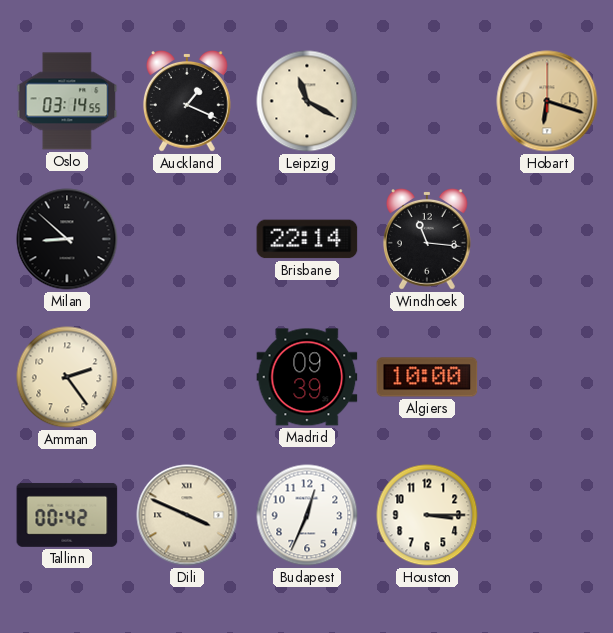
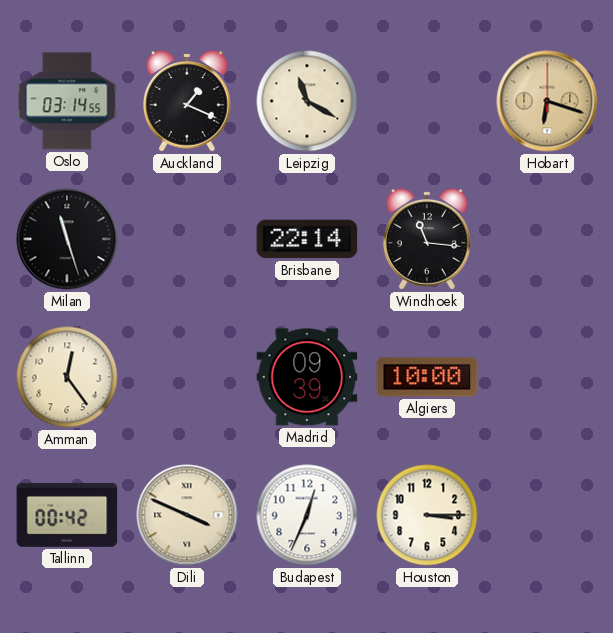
Milan: 8:52 -> 11:27
Amman: 2:24 -> 12:24
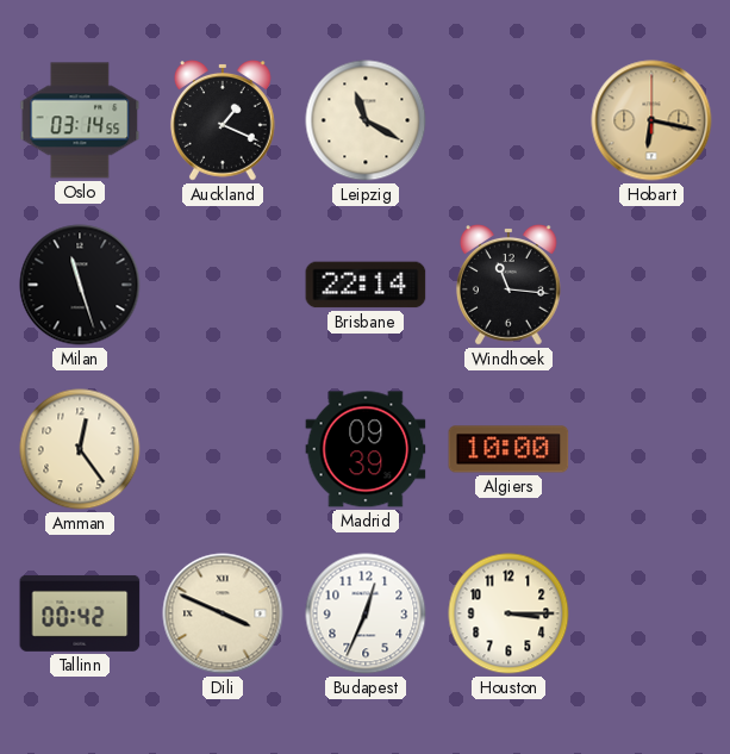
Hobart: 6:18 -> 6:17
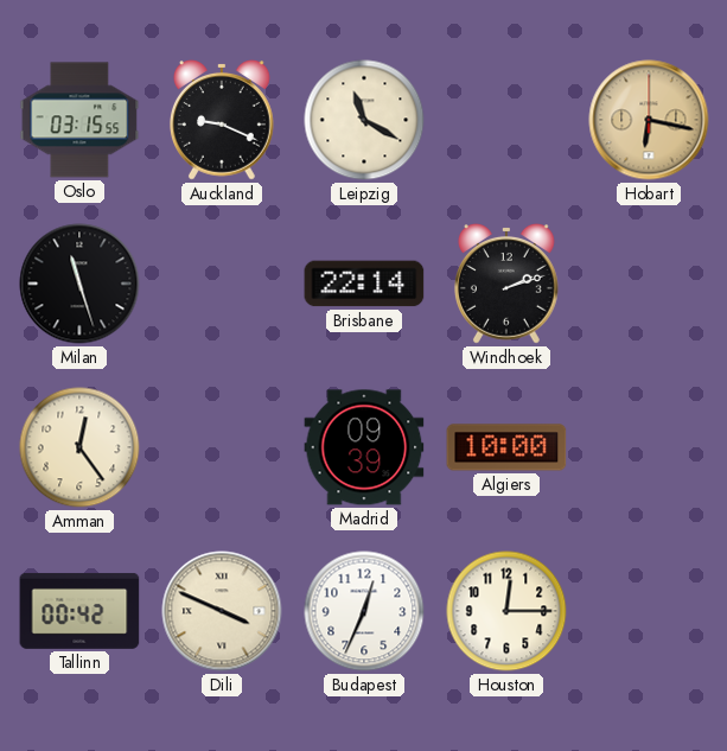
Oslo: 03:14 -> 03:15
Auckland: 1:19 -> 9:19
Windhoek: 11:16 -> 2:12
Houston: 3:15 -> 12:15
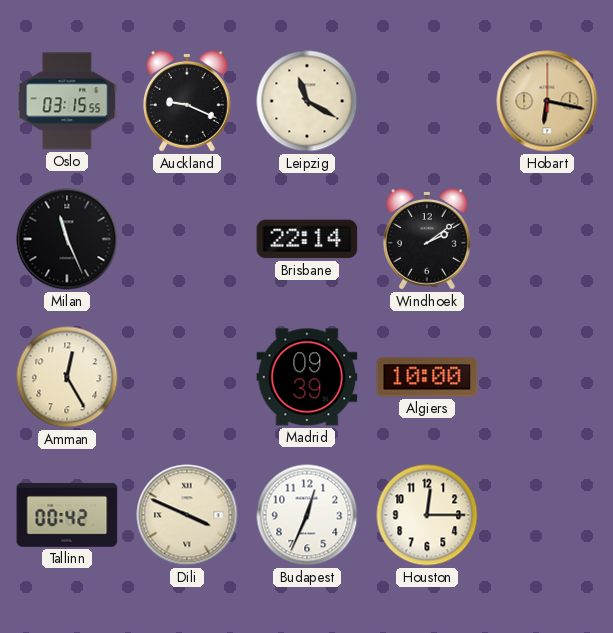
Milan: 11:27 -> 11:26
Windhoek: 2:12 -> 2:09
Amman: 12:24 -> 12:25
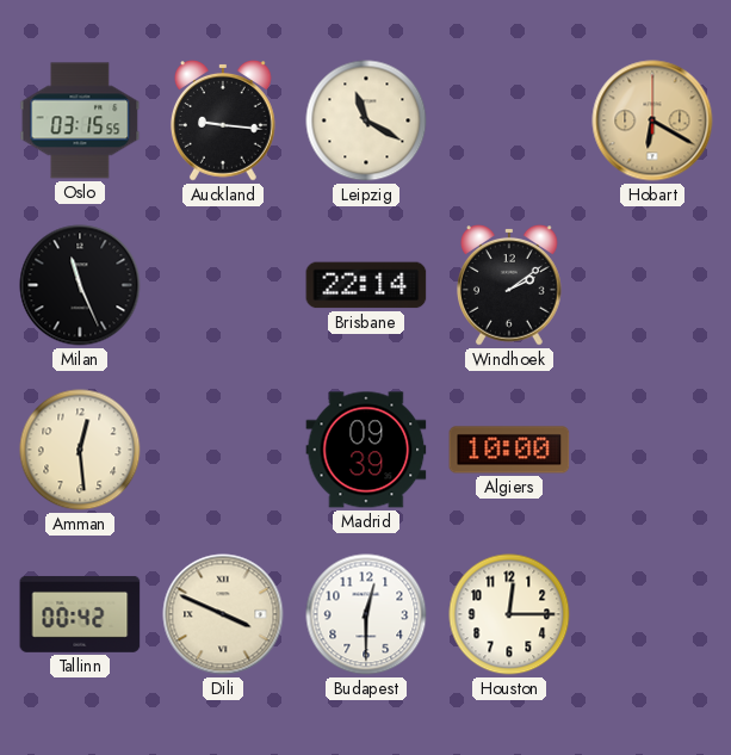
Auckland: 9:19 -> 9:16
Hobart: 6:17 -> 6:20
Amman: 12:25 -> 12:29
Budapest: 12:34 -> 12:30
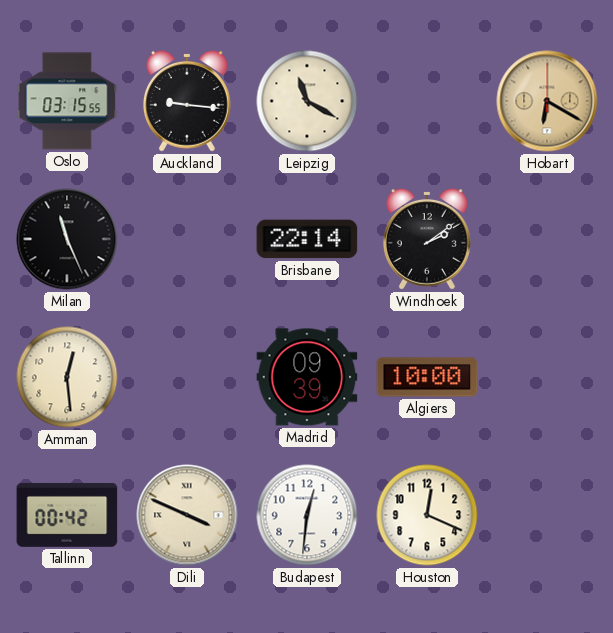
Budapest: 12:30 -> 12:31
Houston: 12:15 -> 12:19
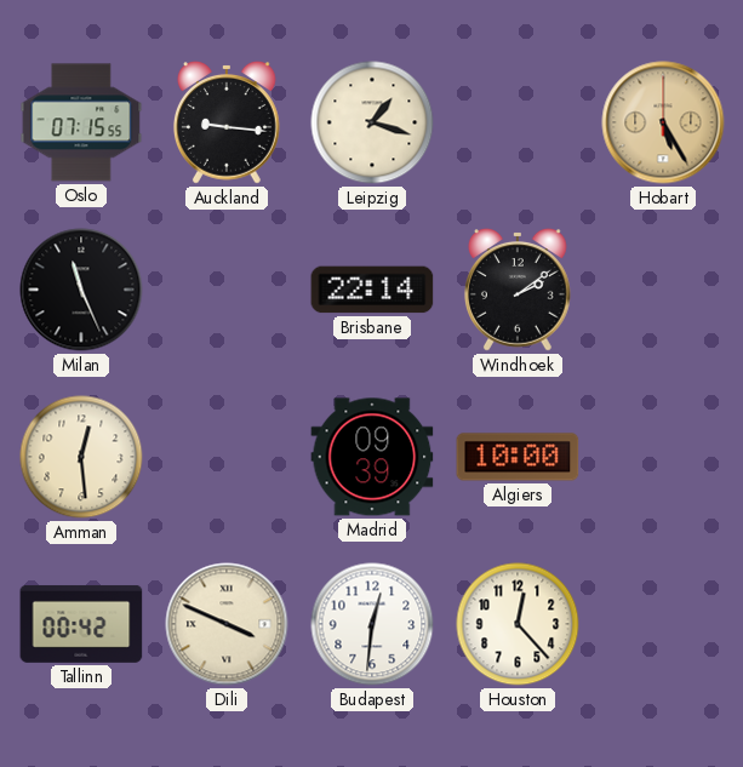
Oslo: 03:15 -> 07:15
Leipzig: 11:20 -> 1:18
Hobart: 6:20 -> 5:25
Houston: 12:19 -> 12:23
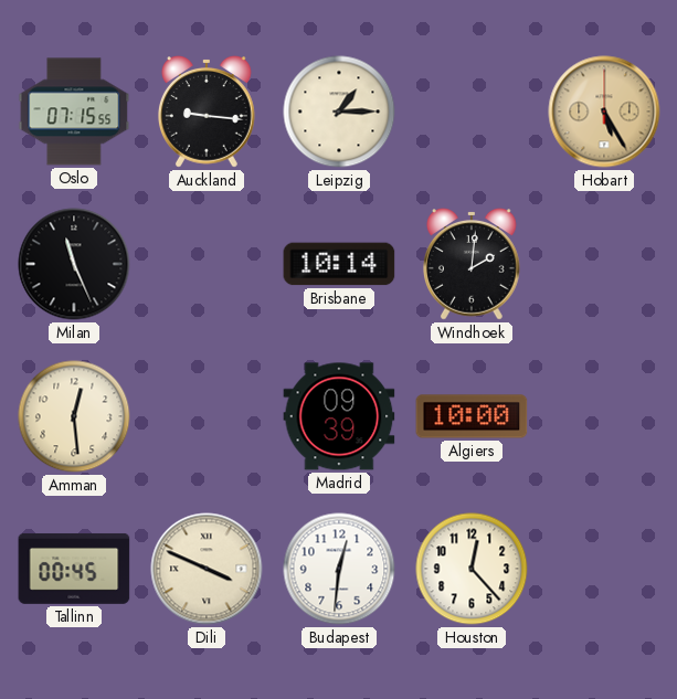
Leipzig: 1:18 -> 1:15
Brisbane: 22:14 -> 10:14
Windhoek: 2:09 -> 2:01
Tallinn: 00:42 -> 00:45
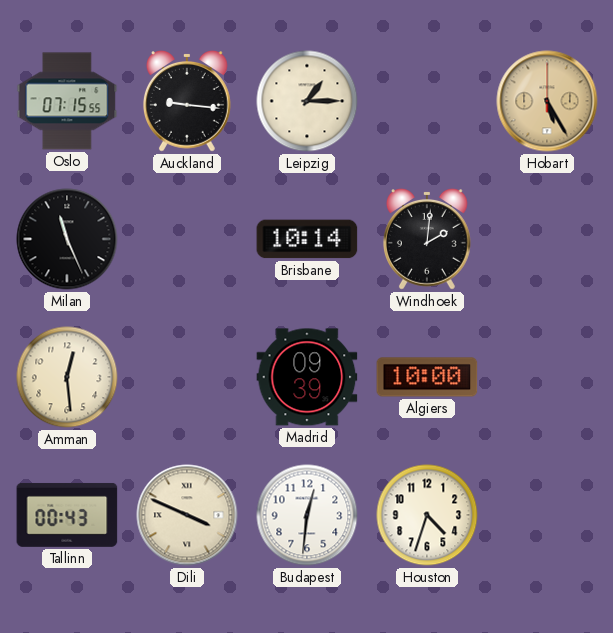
Tallinn: 00:45 -> 00:43
Houston: 12:23 -> 4:33
